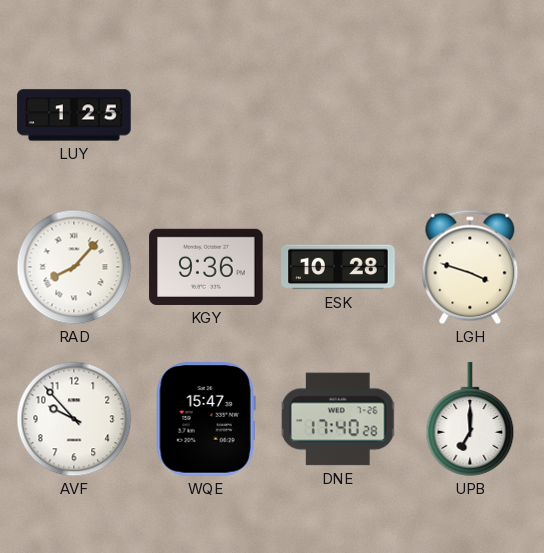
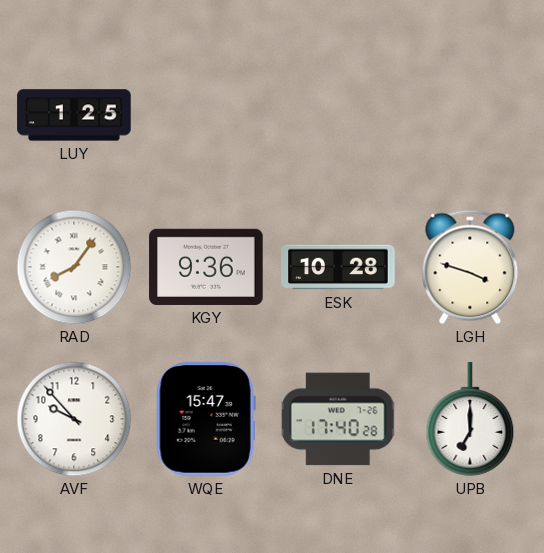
RAD: 8:07 -> 8:06
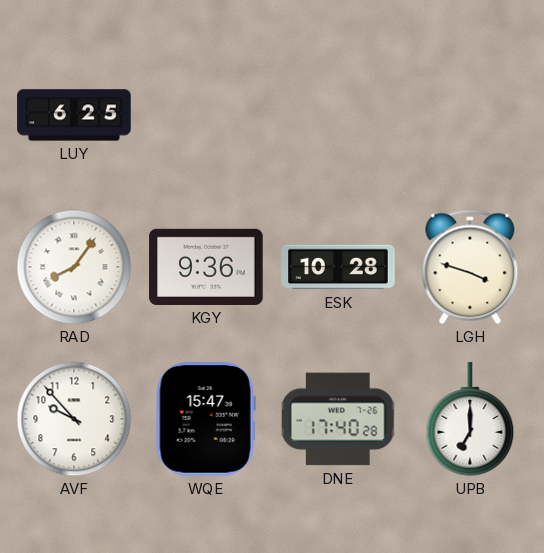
LUY: 1:25 -> 6:25
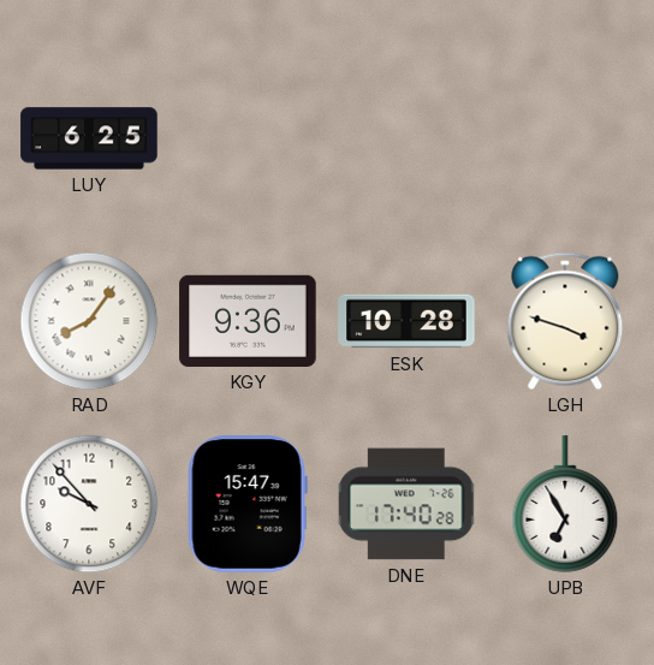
UPB: 7:00 -> 6:55
